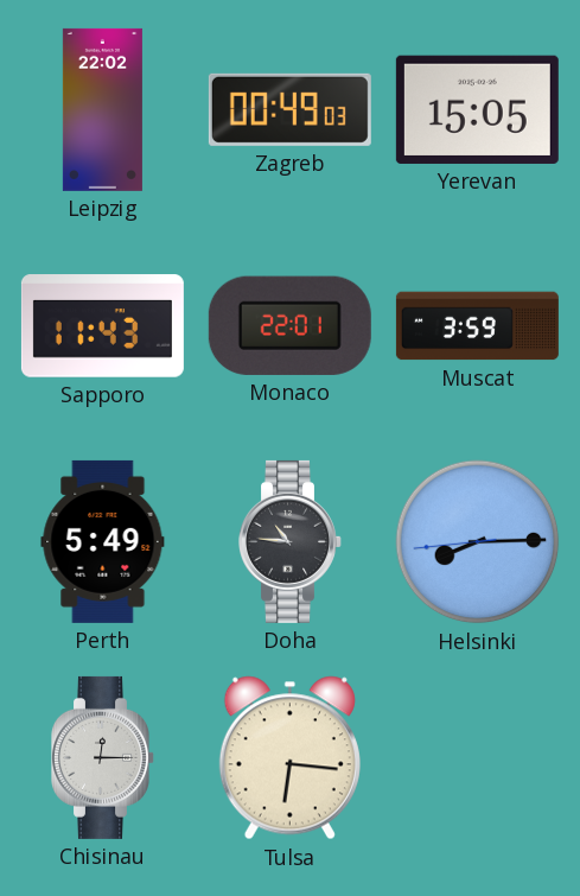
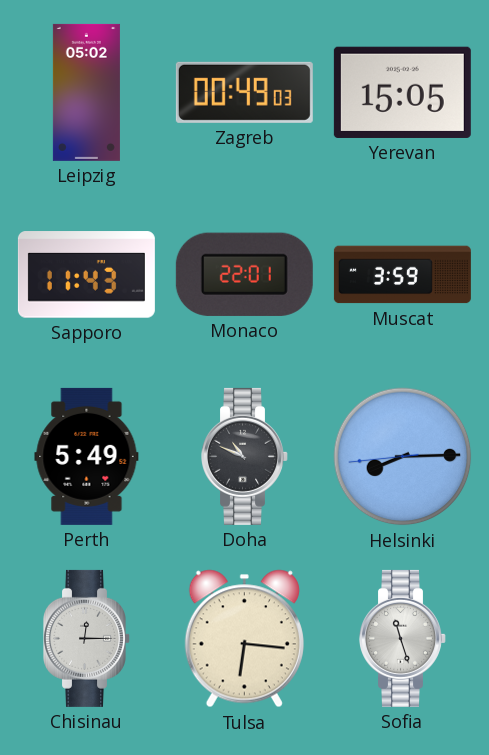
Leipzig: 22:02 -> 05:02
Doha: 10:46 -> 10:49
Sofia: none -> 11:27
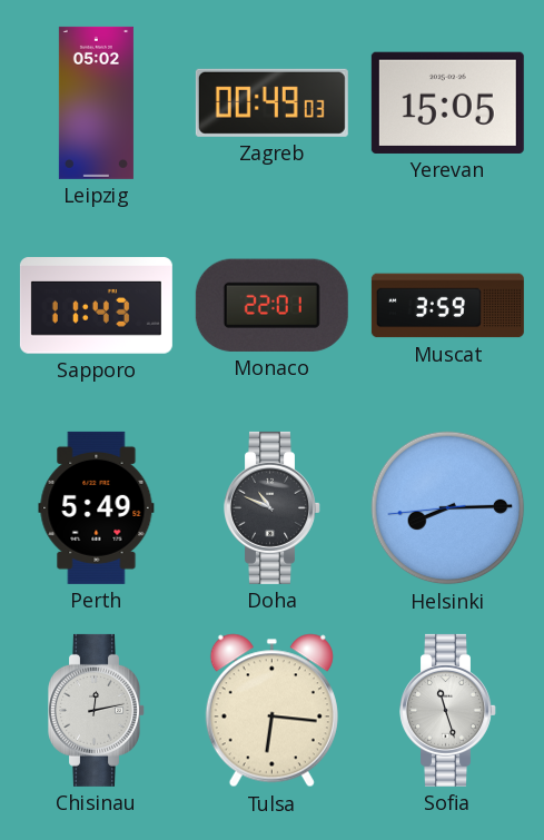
Chisinau: 12:15 -> 12:13
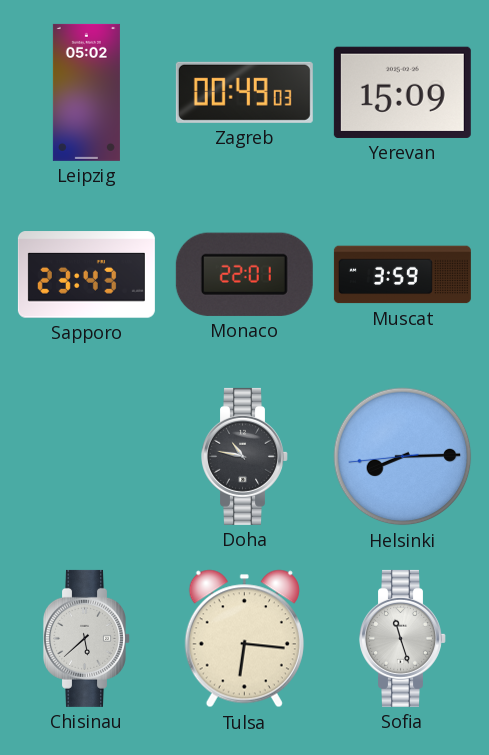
Yerevan: 15:05 -> 15:09
Sapporo: 11:43 -> 23:43
Perth: 5:49 -> none
Doha: 10:49 -> 10:47
Chisinau: 12:13 -> 5:38
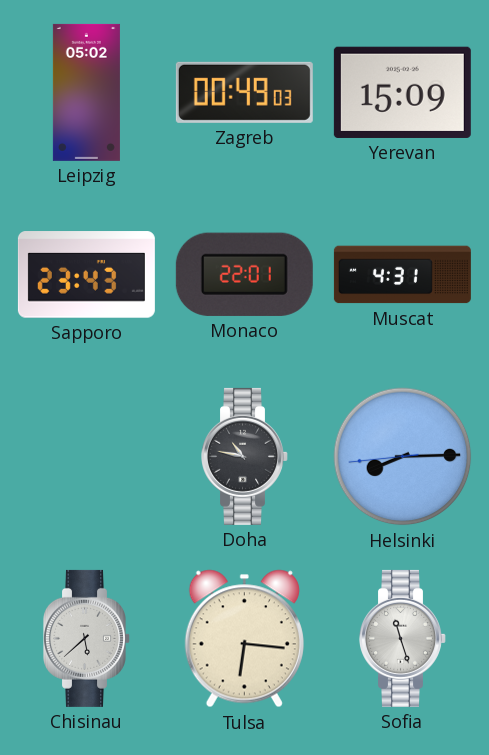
Muscat: 3:59 -> 4:31
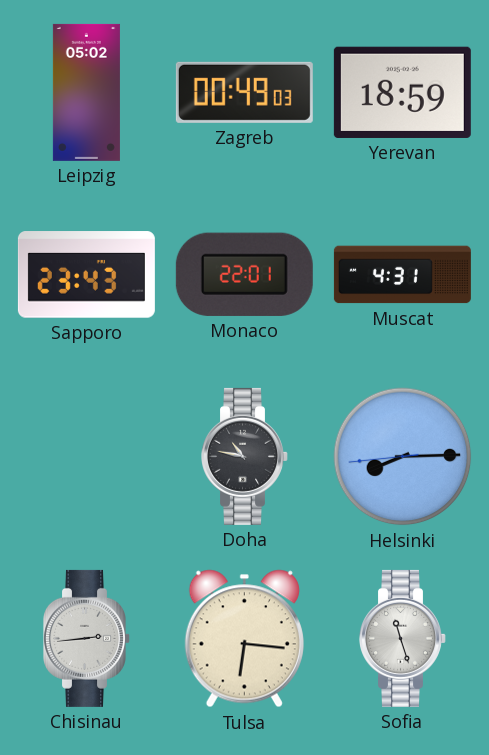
Yerevan: 15:09 -> 18:59
Chisinau: 5:38 -> 2:44
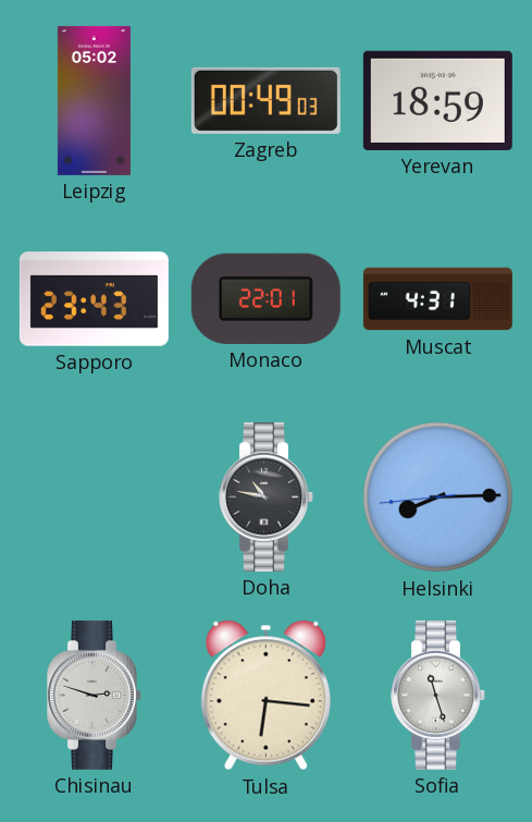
Chisinau: 2:44 -> 2:48
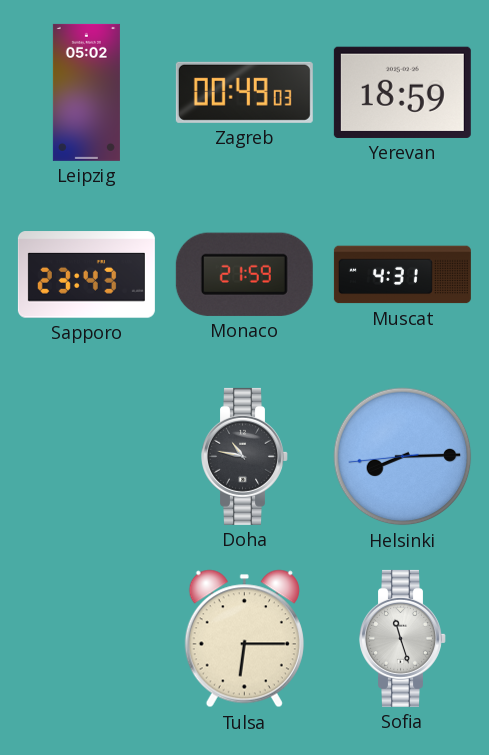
Monaco: 22:01 -> 21:59
Chisinau: 2:48 -> none
Tulsa: 6:16 -> 6:15
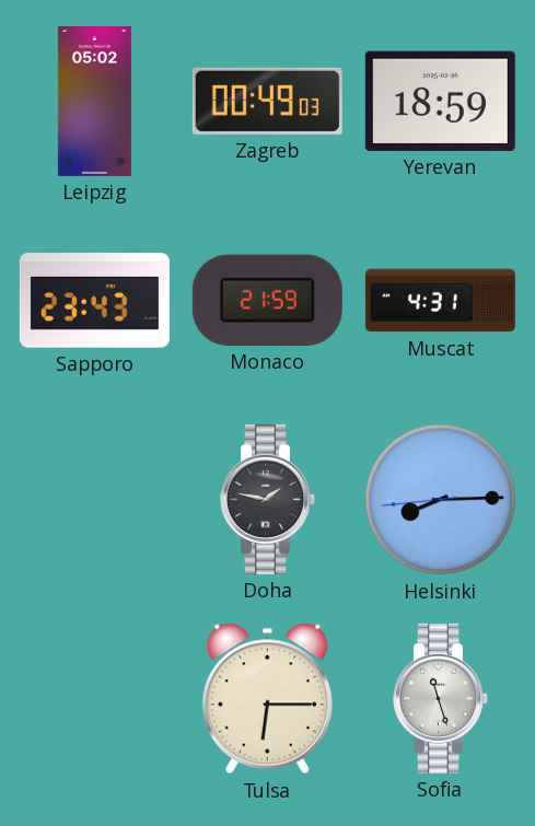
Doha: 10:47 -> 1:47
